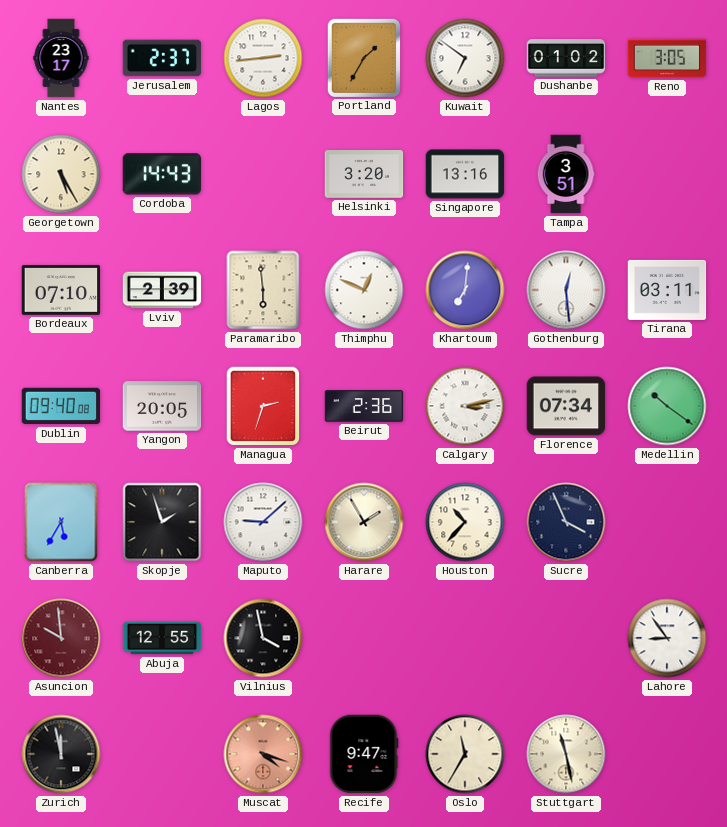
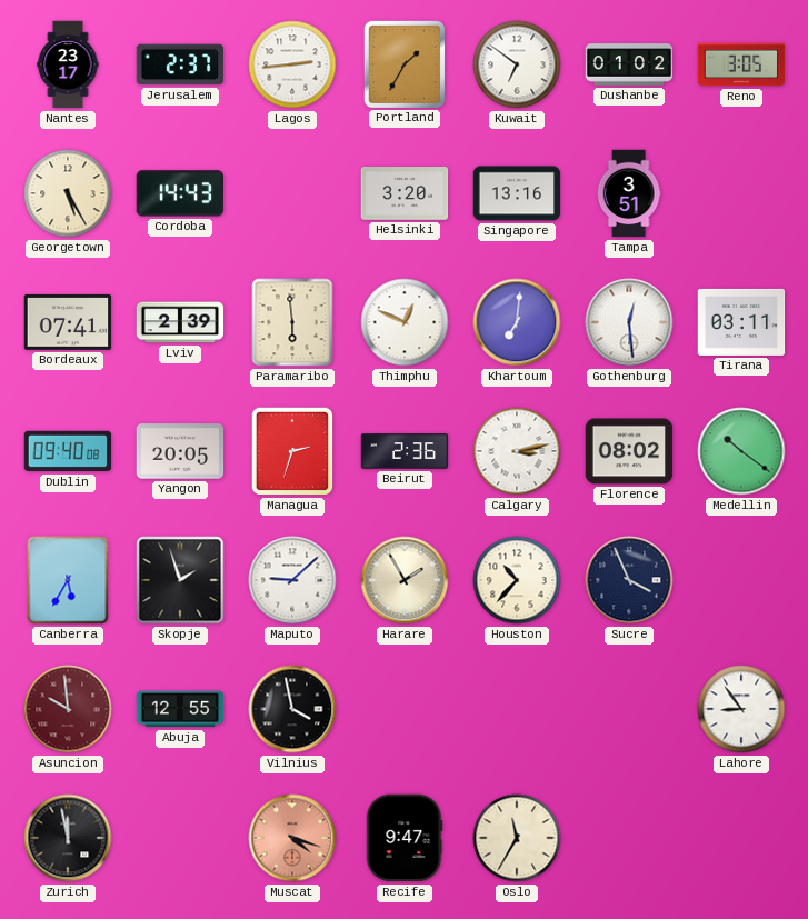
Bordeaux: 07:10 -> 07:41
Florence: 07:34 -> 08:02
Stuttgart: 11:28 -> none
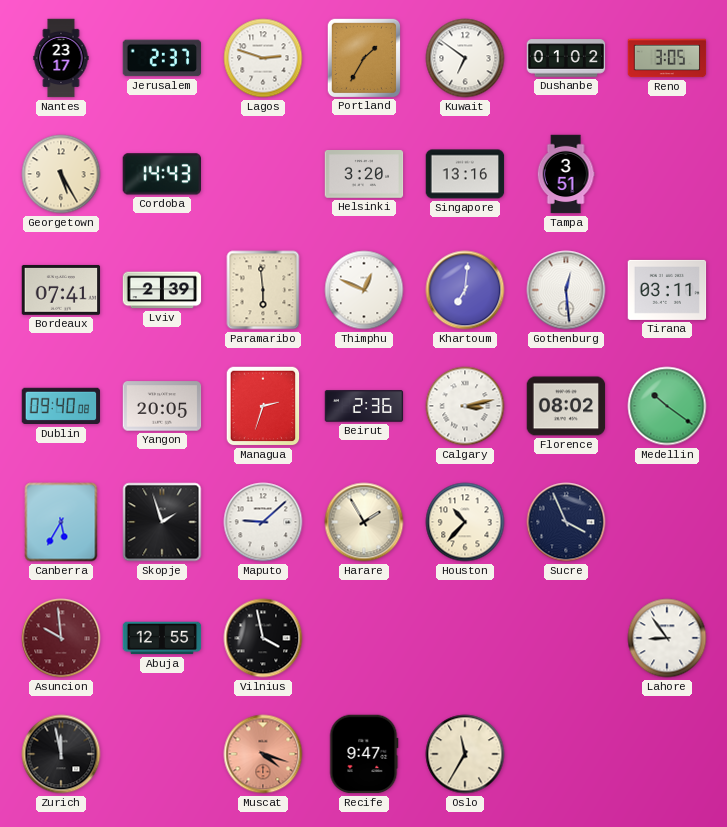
Lagos: 2:44 -> 2:48
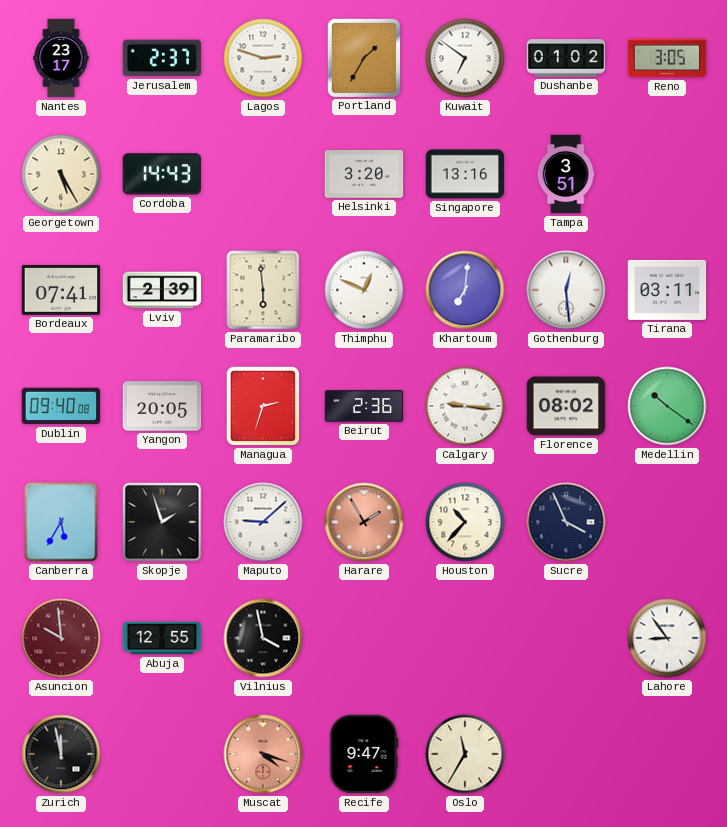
Calgary: 3:13 -> 9:16
Harare dial: cream -> salmon
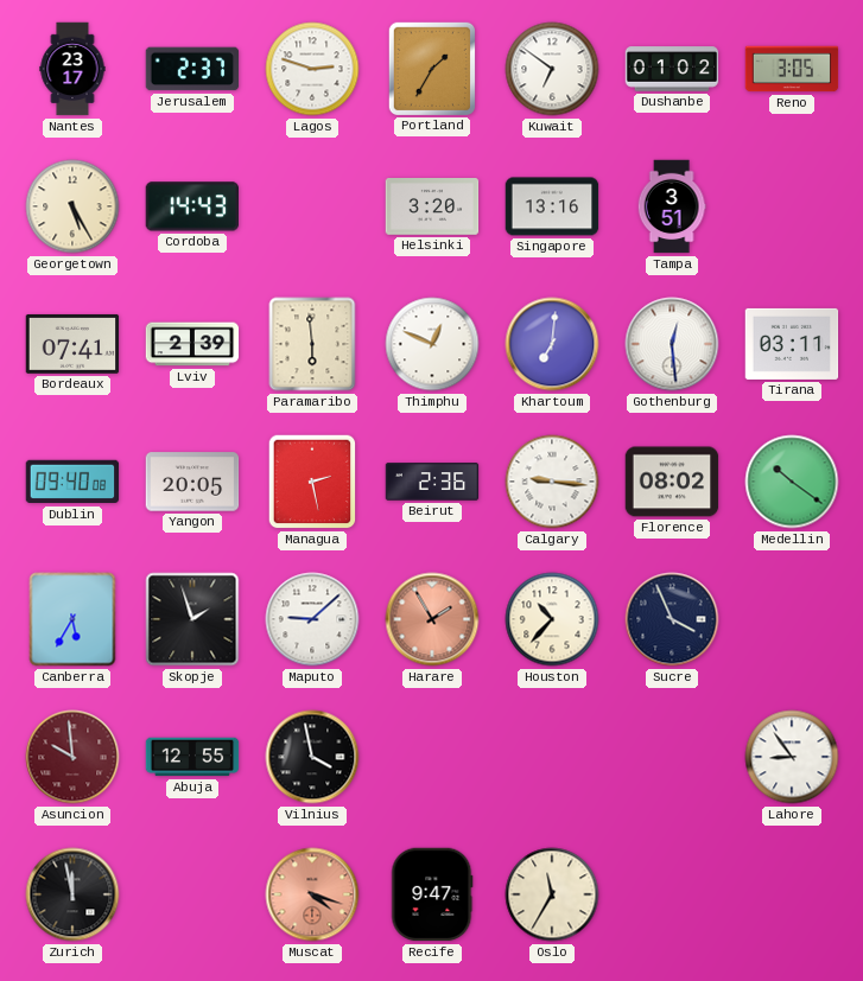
Managua: 2:33 -> 2:28
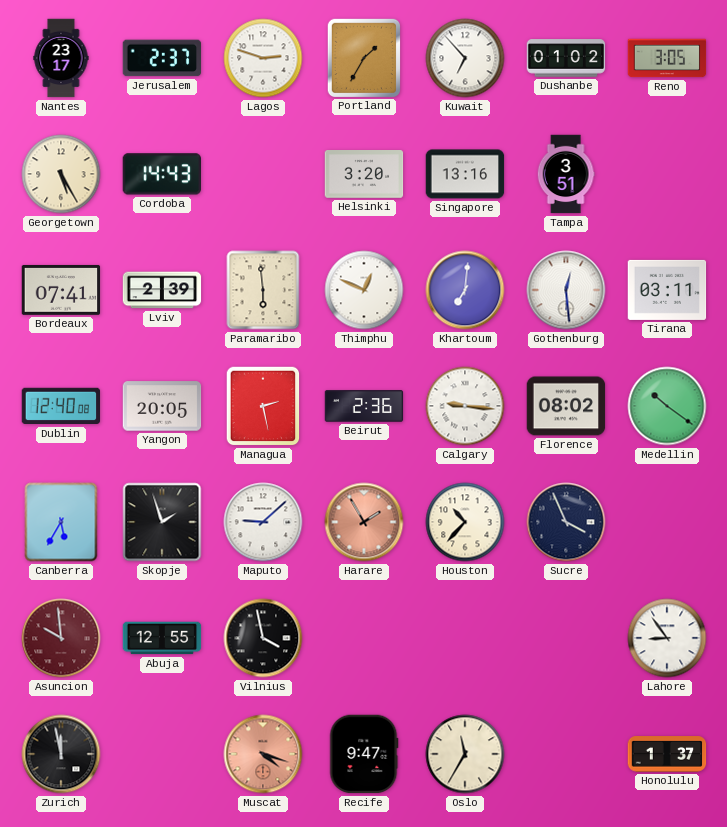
Kuwait: 6:51 -> 6:53
Dublin: 09:40 -> 12:40
Honolulu: none -> 1:37
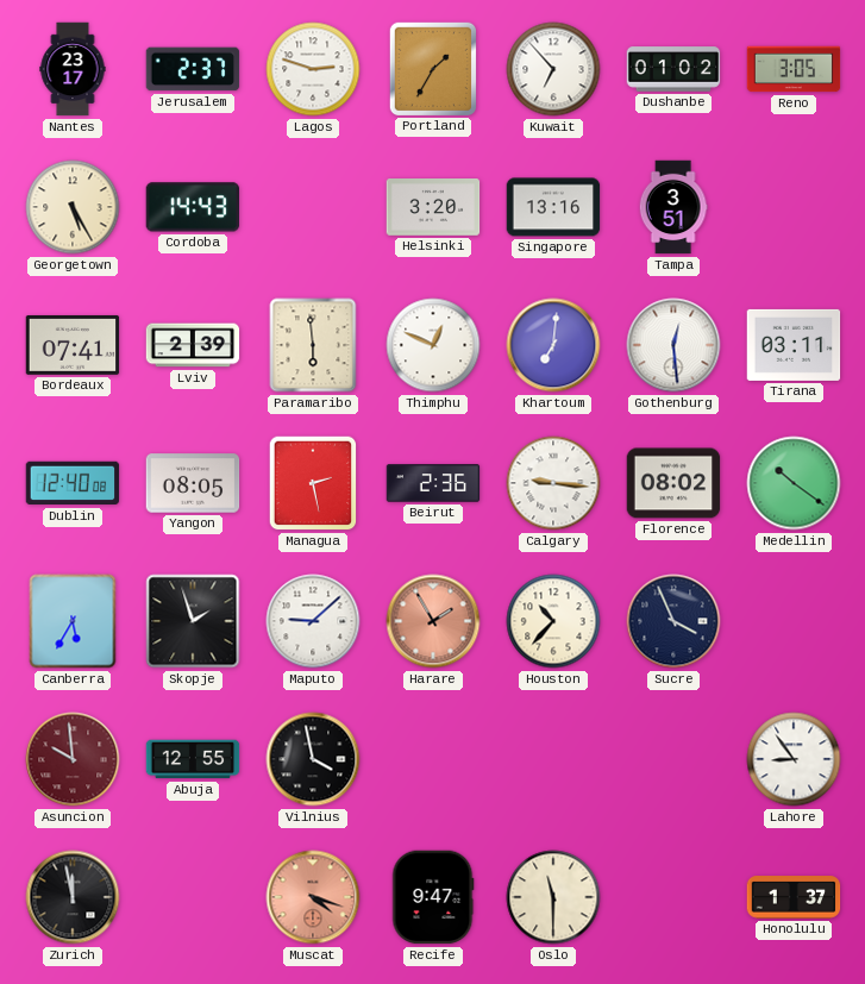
Yangon: 20:05 -> 08:05
Oslo: 11:35 -> 11:30
